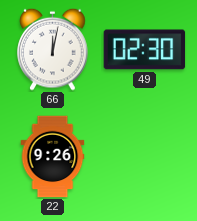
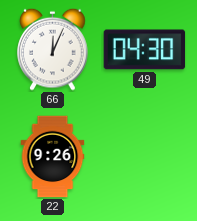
66: 12:02 -> 12:04
49: 02:30 -> 04:30
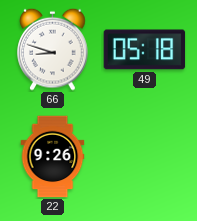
66: 12:04 -> 8:48
49: 04:30 -> 05:18
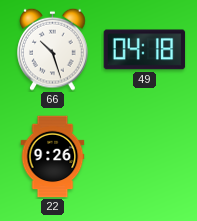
66: 8:48 -> 10:27
49: 05:18 -> 04:18
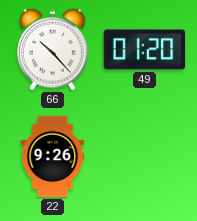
66: 10:27 -> 10:23
49: 04:18 -> 01:20
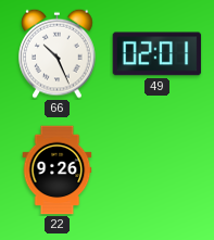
66: 10:23 -> 10:26
49: 01:20 -> 02:01
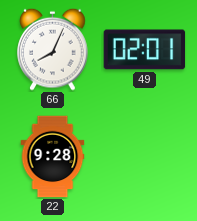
66: 10:26 -> 8:04
22: 9:26 -> 9:28
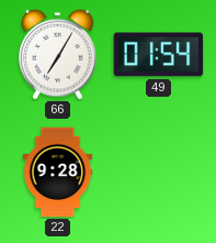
66: 8:04 -> 7:05
49: 02:01 -> 01:54
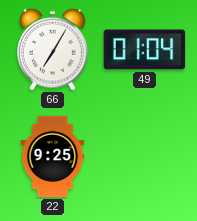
49: 01:54 -> 01:04
22: 9:28 -> 9:25
